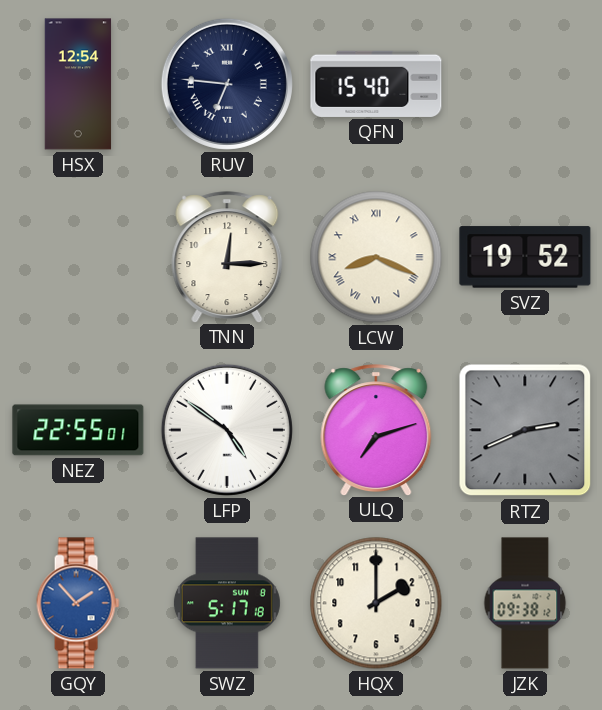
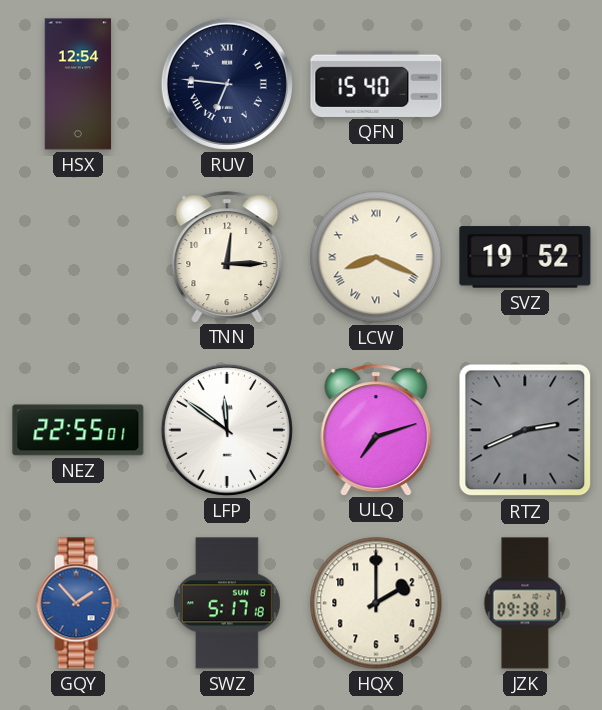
LFP: 4:51 -> 11:51
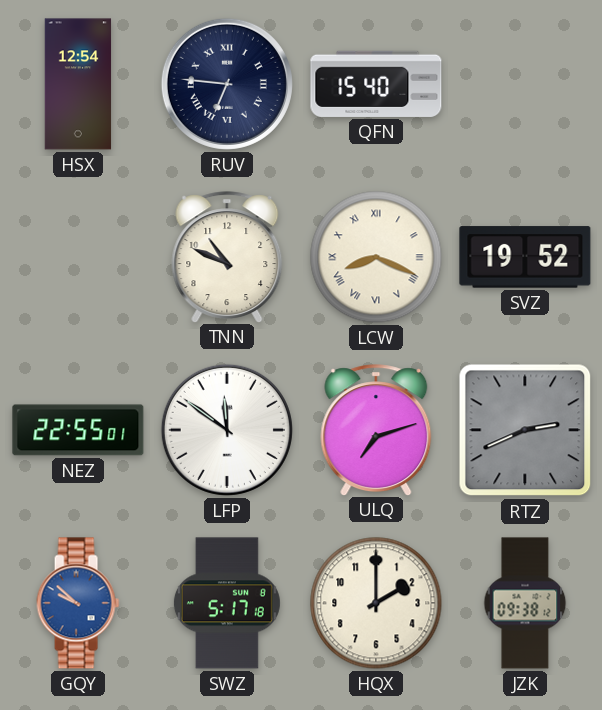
TNN: 12:15 -> 10:49
GQY: 1:53 -> 9:52
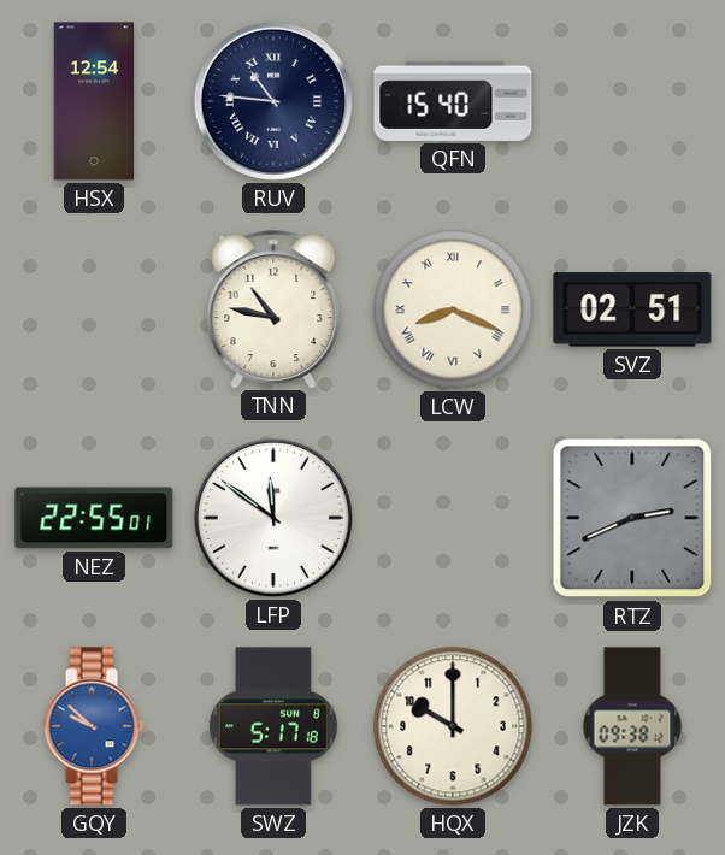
RUV: 6:46 -> 10:46
TNN: 10:49 -> 10:47
SVZ: 19:52 -> 02:51
ULQ: 7:12 -> none
HQX: 2:00 -> 10:00
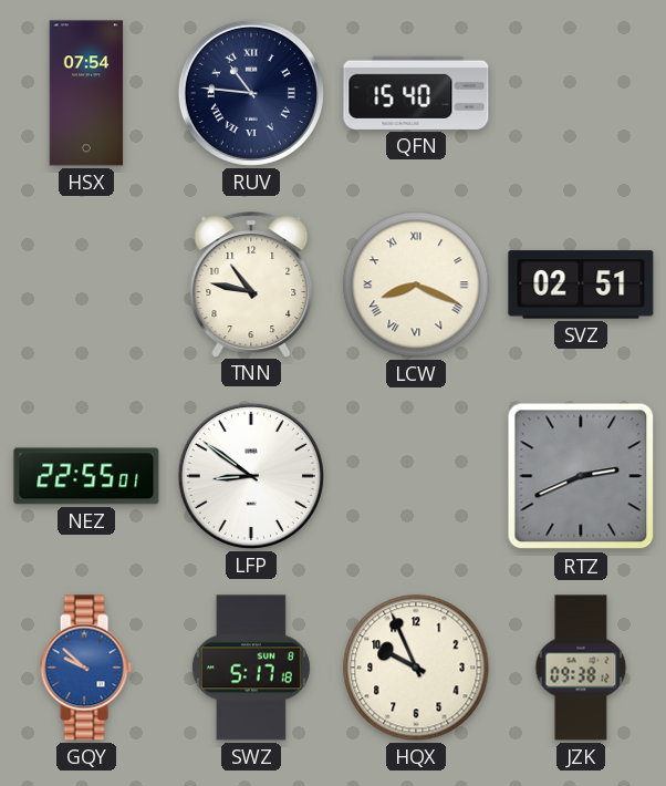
HSX: 12:54 -> 07:54
LFP: 11:51 -> 8:51
HQX: 10:00 -> 9:56
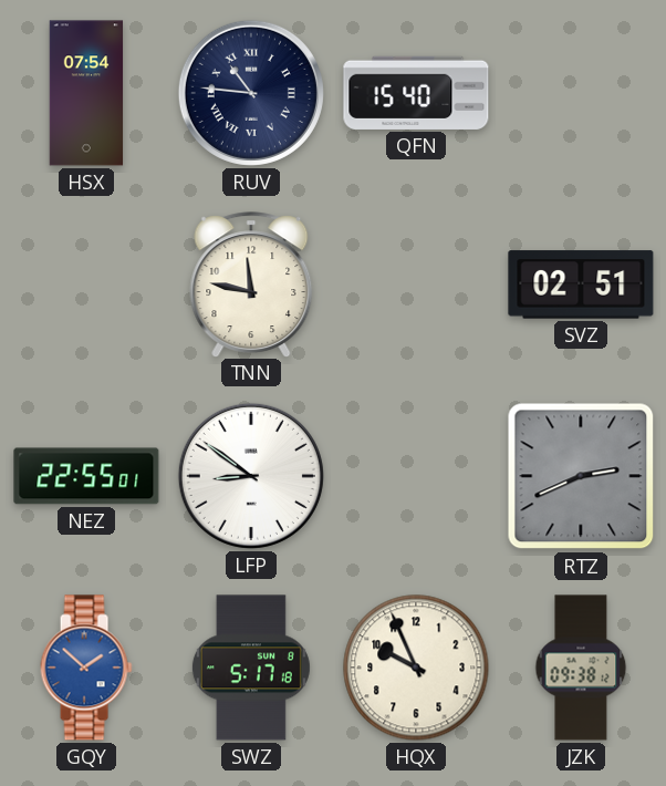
TNN: 10:47 -> 11:47
LCW: 8:19 -> none
GQY: 9:52 -> 1:52
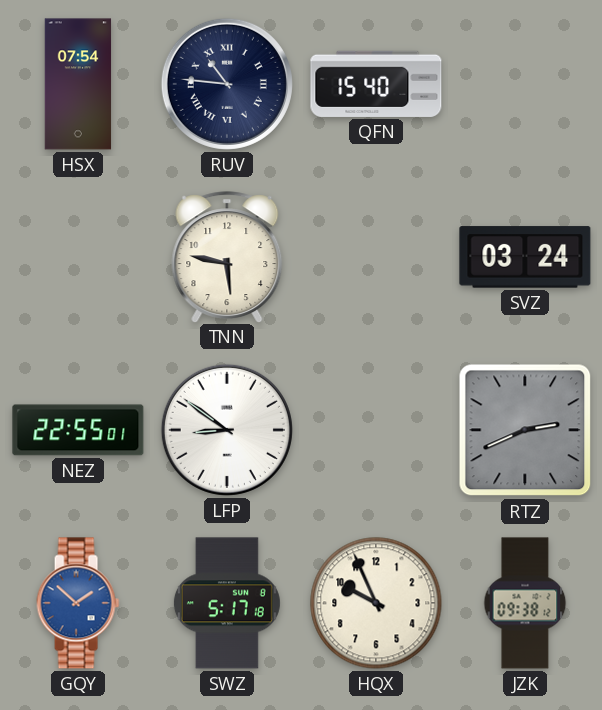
TNN: 11:47 -> 5:47
SVZ: 02:51 -> 03:24
